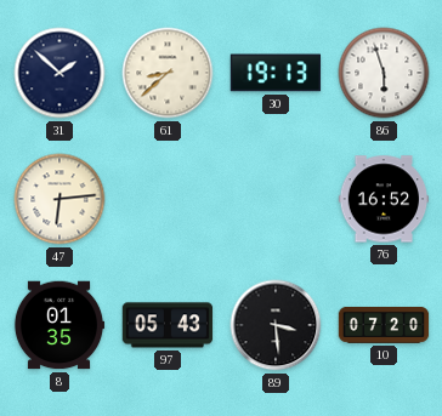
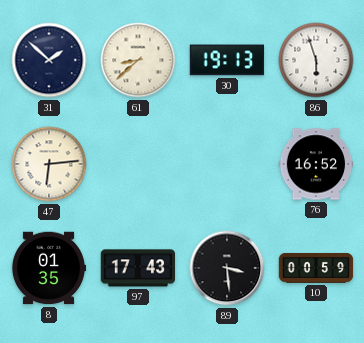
97: 05:43 -> 17:43
10: 07:20 -> 00:59
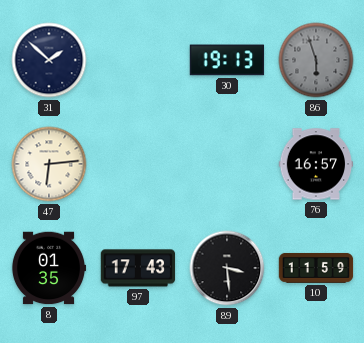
61: 8:38 -> none
86 dial: white -> grey
76: 16:52 -> 16:57
10: 00:59 -> 11:59
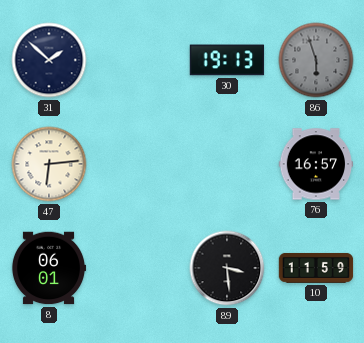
8: 01:35 -> 06:01
97: 17:43 -> none
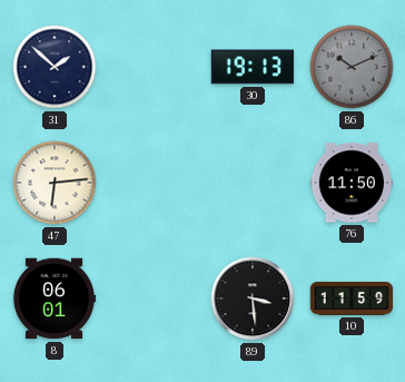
86: 5:57 -> 10:11
76: 16:57 -> 11:50
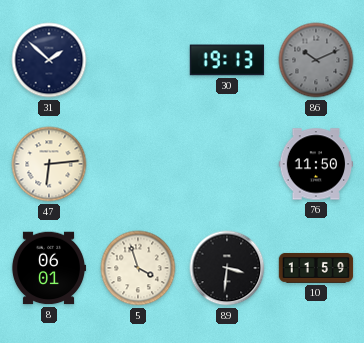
5: none -> 3:57
89: 3:29 -> 3:31
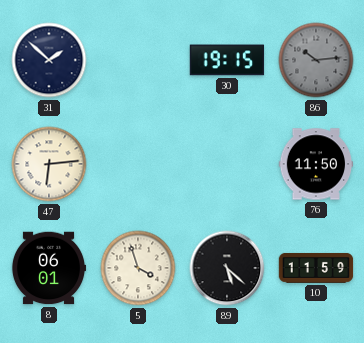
30: 19:13 -> 19:15
86: 10:11 -> 10:14
89: 3:31 -> 5:22
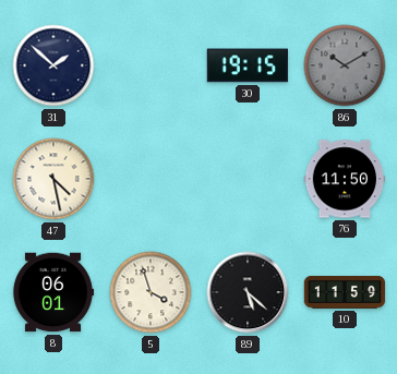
86: 10:14 -> 10:10
47: 6:14 -> 4:28
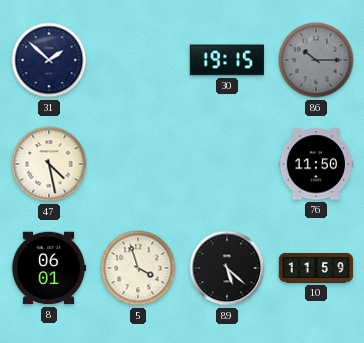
86: 10:10 -> 10:15
